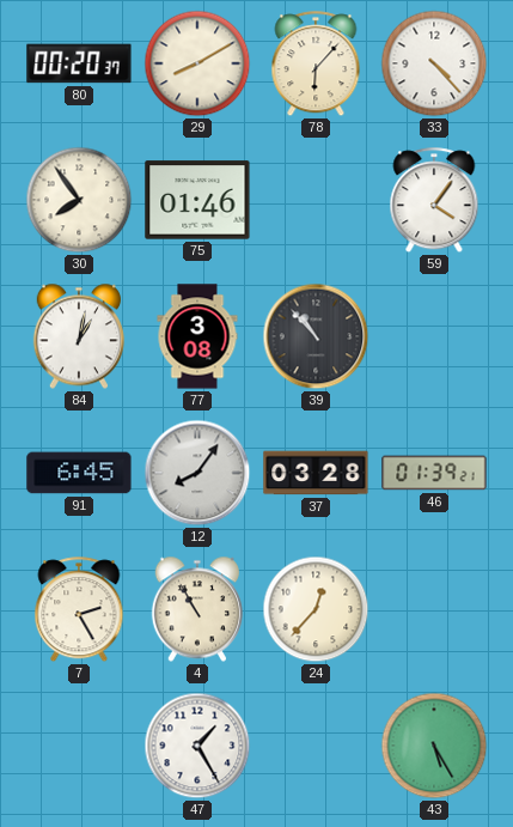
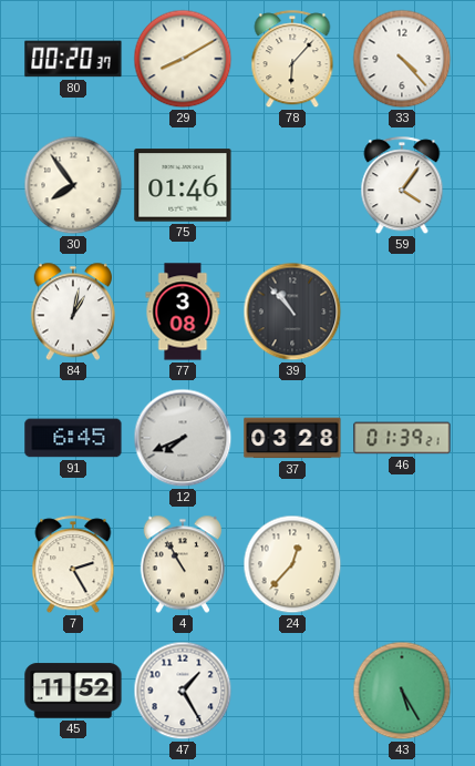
12: 8:06 -> 7:41
45: none -> 11:52
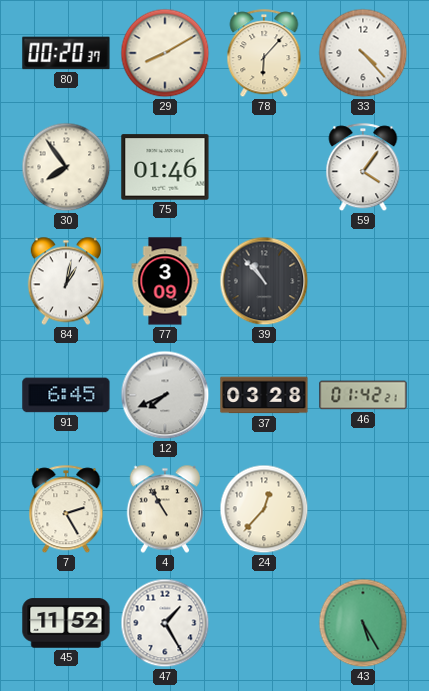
77: 3:08 -> 3:09
46: 01:39 -> 01:42
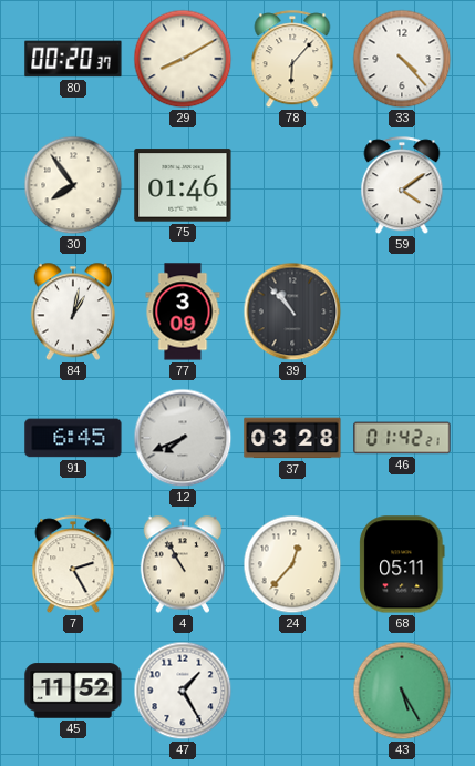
59: 4:06 -> 4:09
68: none -> 05:11
